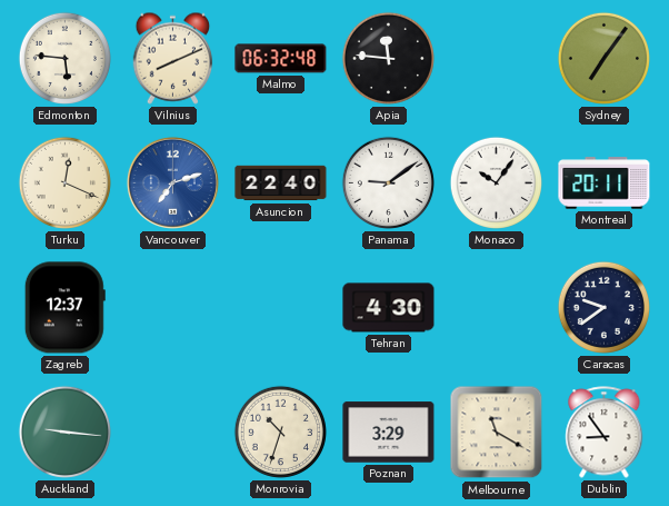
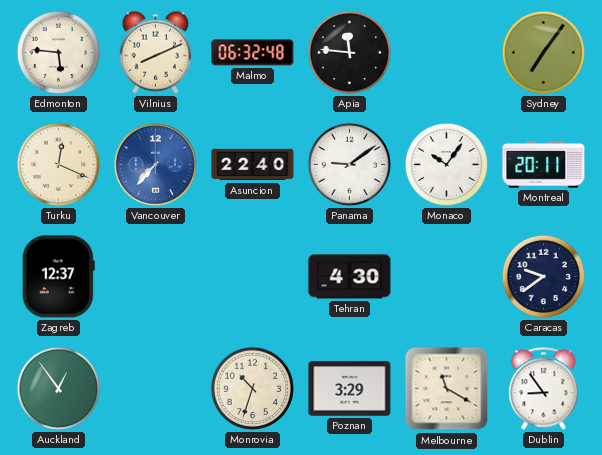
Vancouver: 7:12 -> 7:37
Auckland: 9:16 -> 12:54
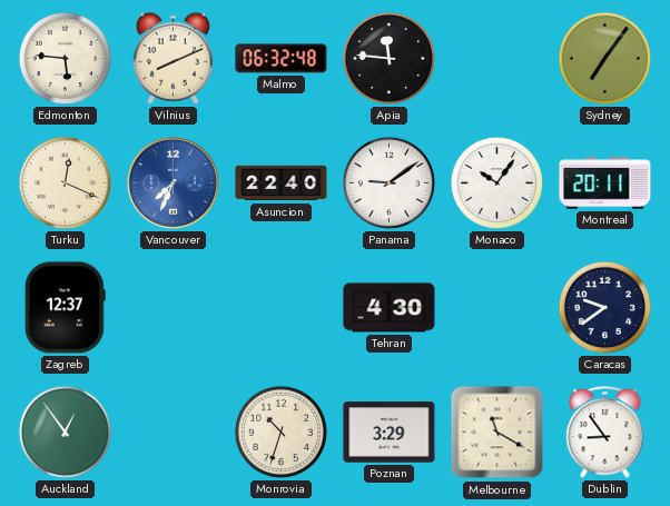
Vancouver: 7:37 -> 7:34
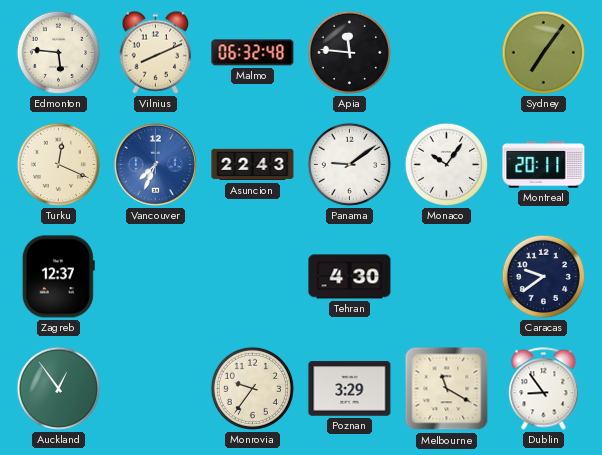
Asuncion: 22:40 -> 22:43
Monrovia: 10:33 -> 9:36
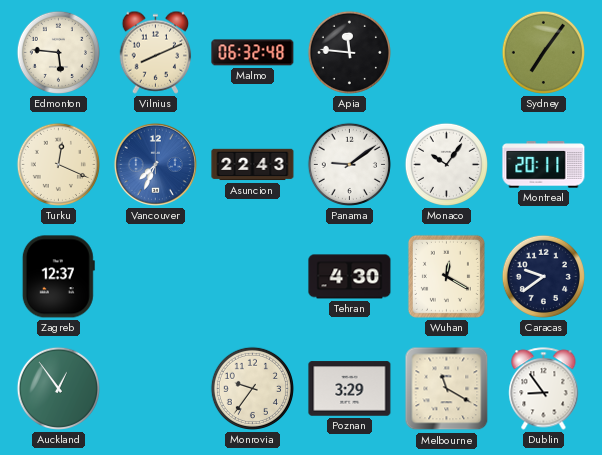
Wuhan: none -> 12:20
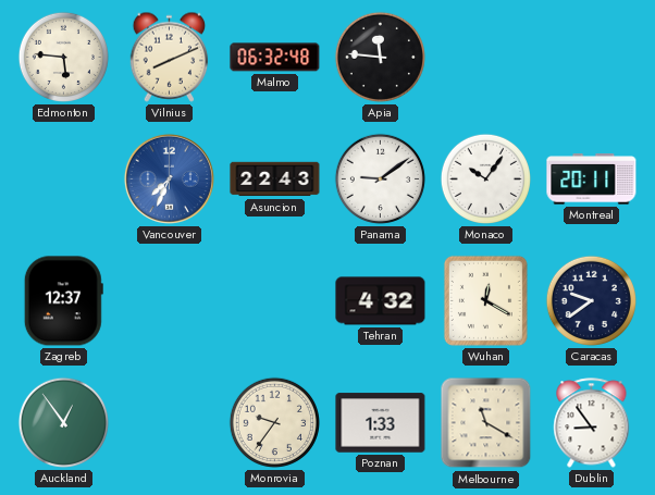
Sydney: 7:06 -> none
Turku: 12:19 -> none
Tehran: 4:30 -> 4:32
Poznan: 3:29 -> 1:33
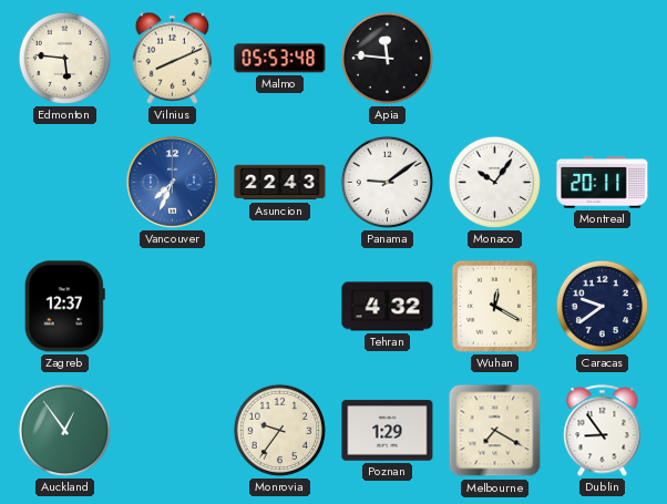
Malmo: 06:32 -> 05:53
Poznan: 1:33 -> 1:29
Melbourne: 11:20 -> 7:20
